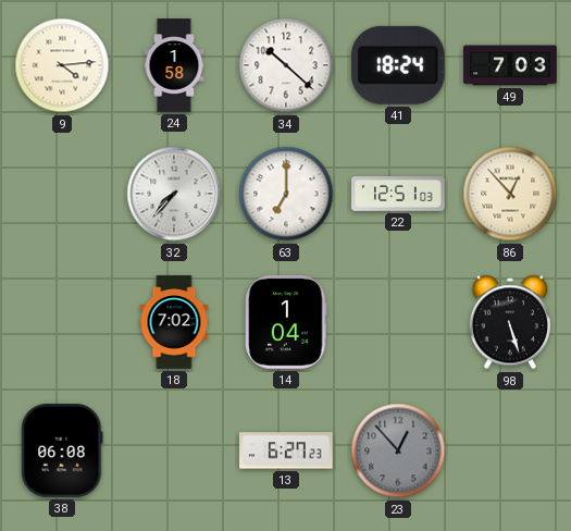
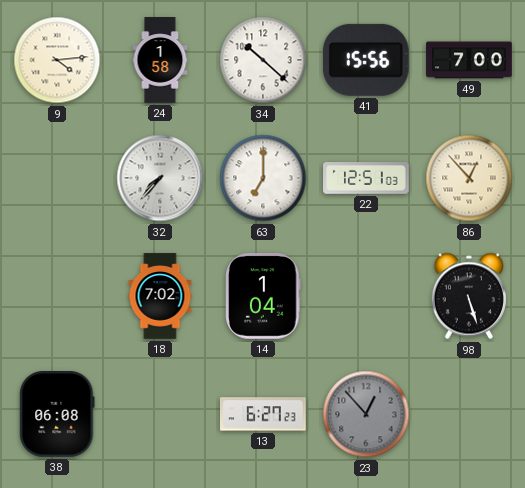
41: 18:24 -> 15:56
49: 7:03 -> 7:00
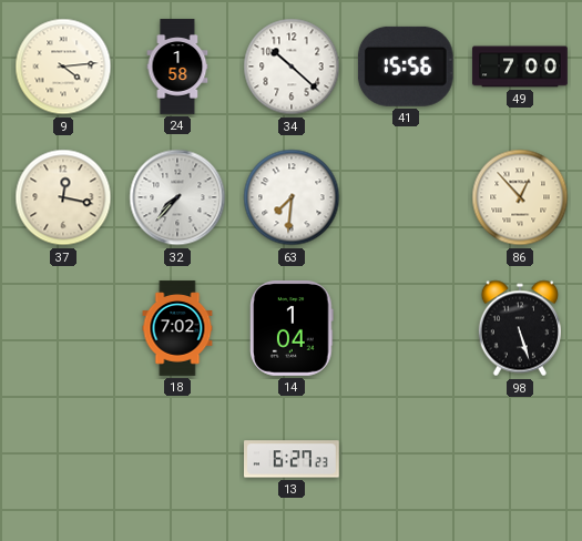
37: none -> 12:17
63: 7:00 -> 7:31
22: 12:51 -> none
38: 06:08 -> none
23: 12:53 -> none
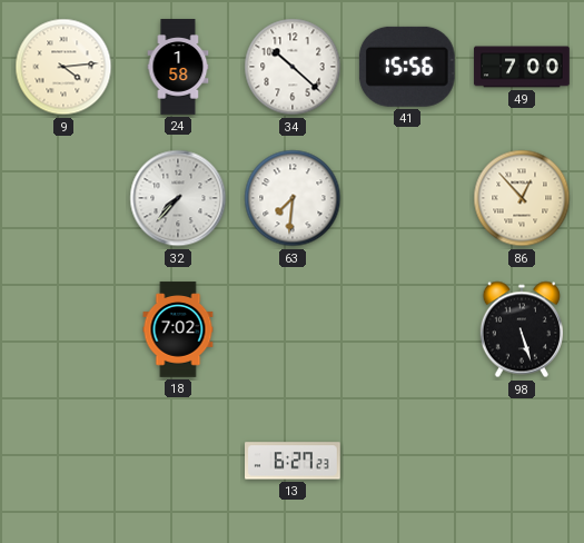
37: 12:17 -> none
14: 1:04 -> none
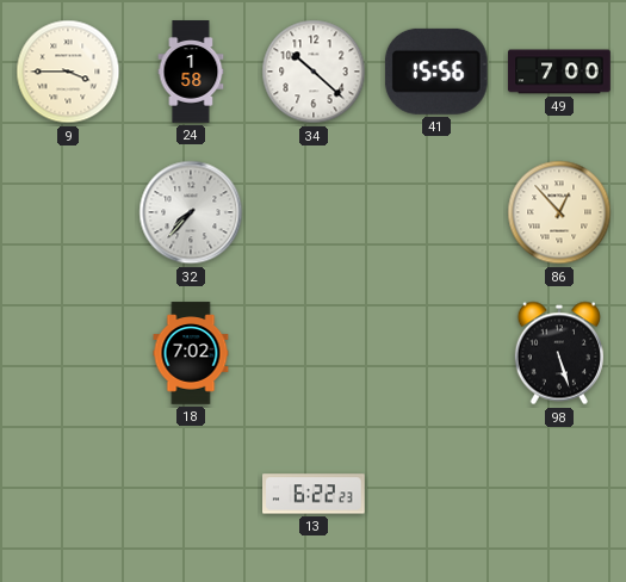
9: 4:14 -> 3:45
63: 7:31 -> none
13: 6:27 -> 6:22
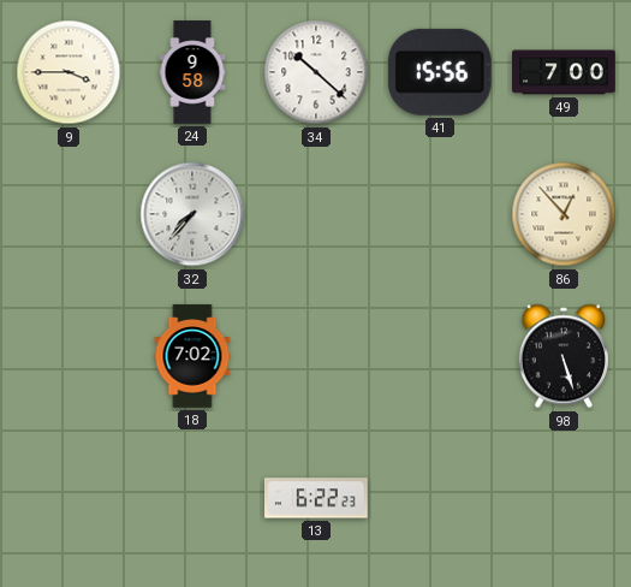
24: 1:58 -> 9:58
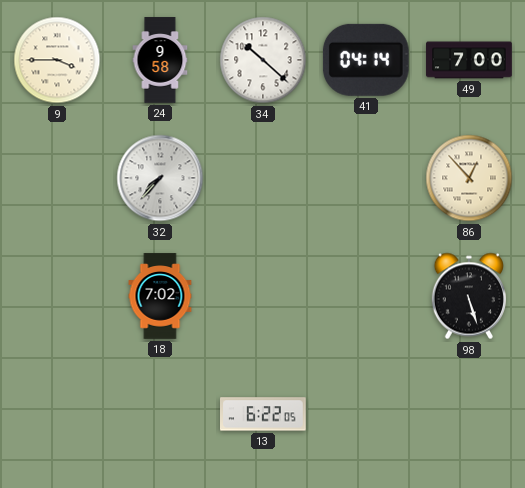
41: 15:56 -> 04:14
13: 6:22:23 -> 6:22:05
